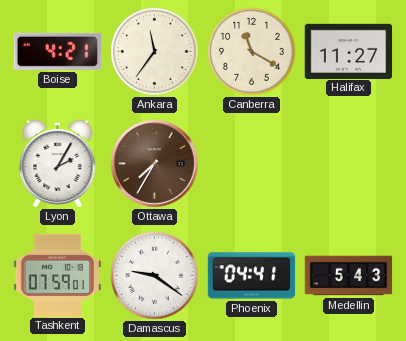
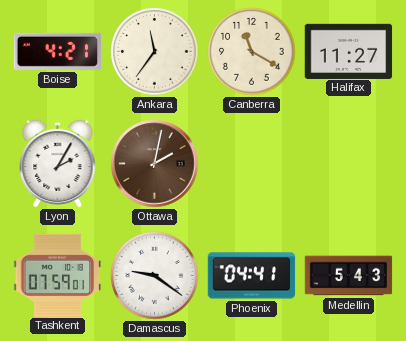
Ottawa: 7:35 -> 2:02
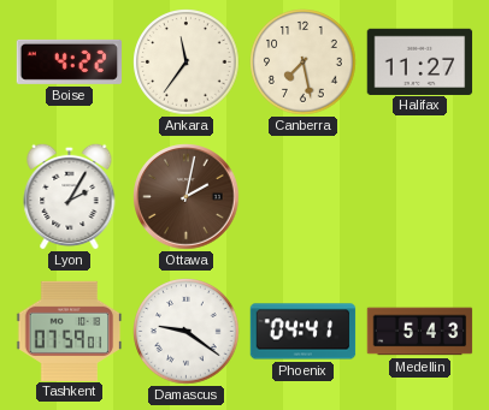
Boise: 4:21 -> 4:22
Canberra: 11:20 -> 7:28
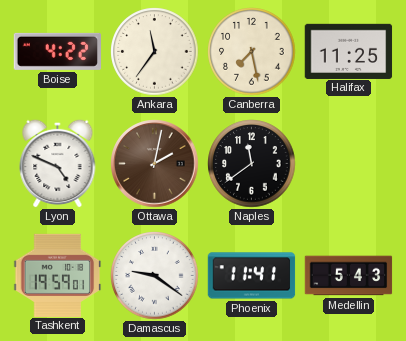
Halifax: 11:27 -> 11:25
Lyon: 2:05 -> 4:49
Naples: none -> 11:39
Tashkent: 07:59 -> 19:59
Phoenix: 04:41 -> 11:41
